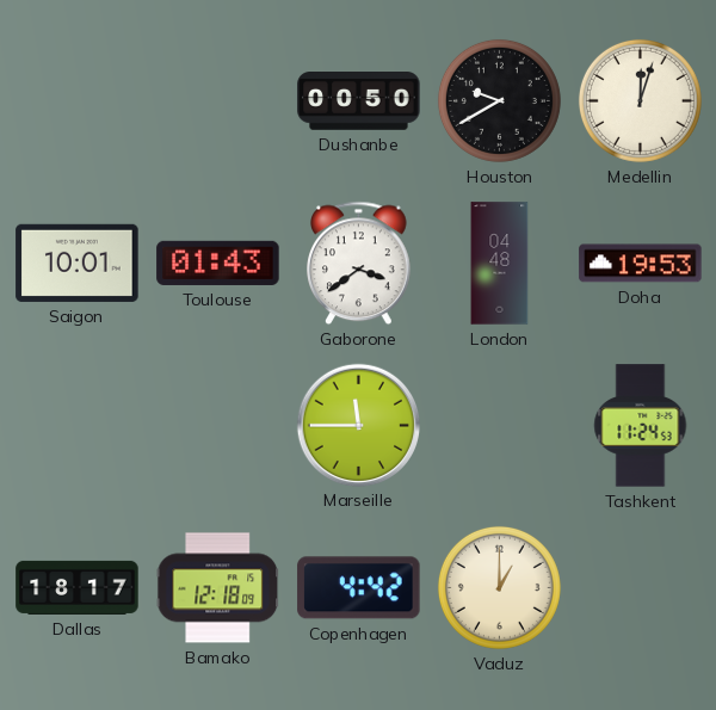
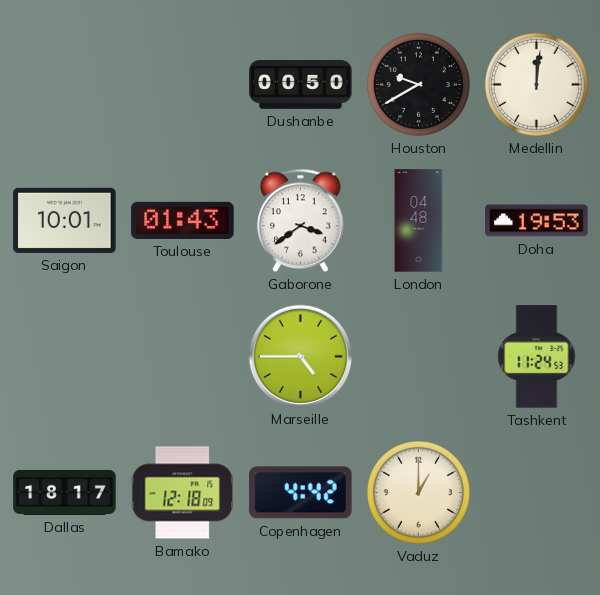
Medellin: 12:03 -> 12:01
Marseille: 11:45 -> 4:45
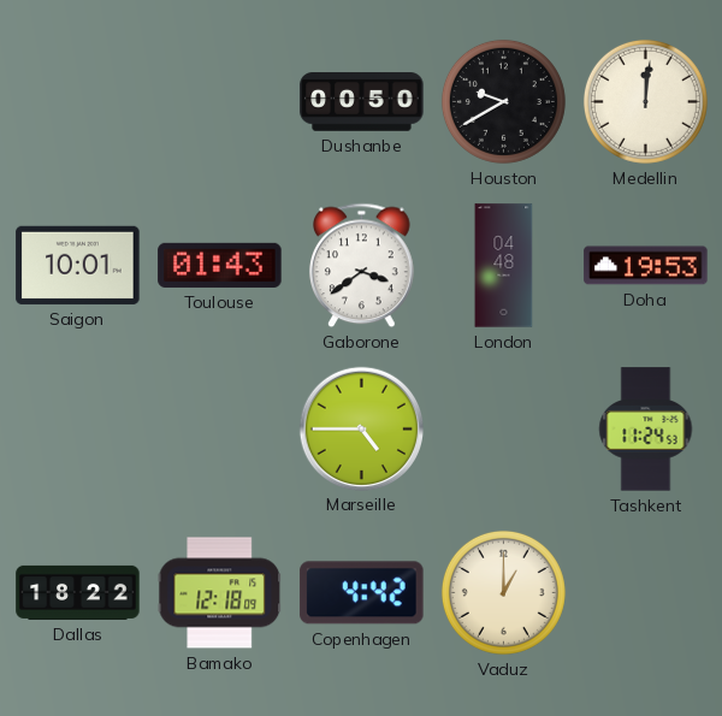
Dallas: 18:17 -> 18:22
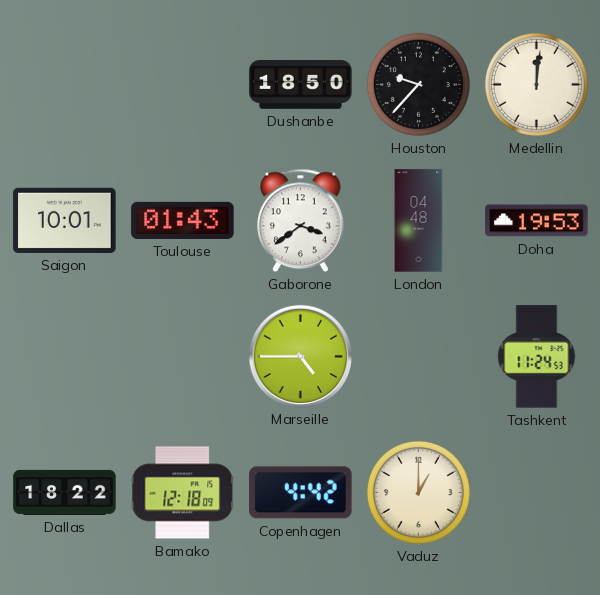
Dushanbe: 00:50 -> 18:50
Houston: 9:40 -> 9:37
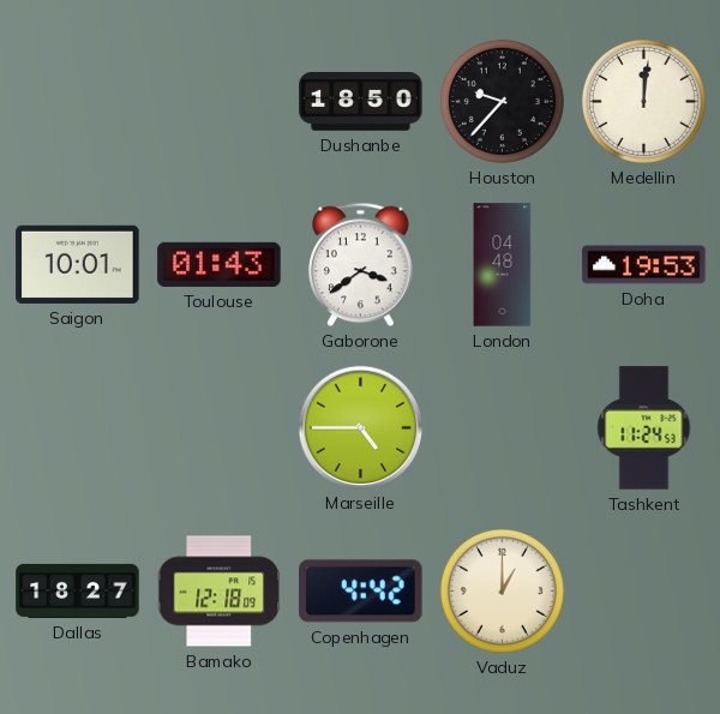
Dallas: 18:22 -> 18:27
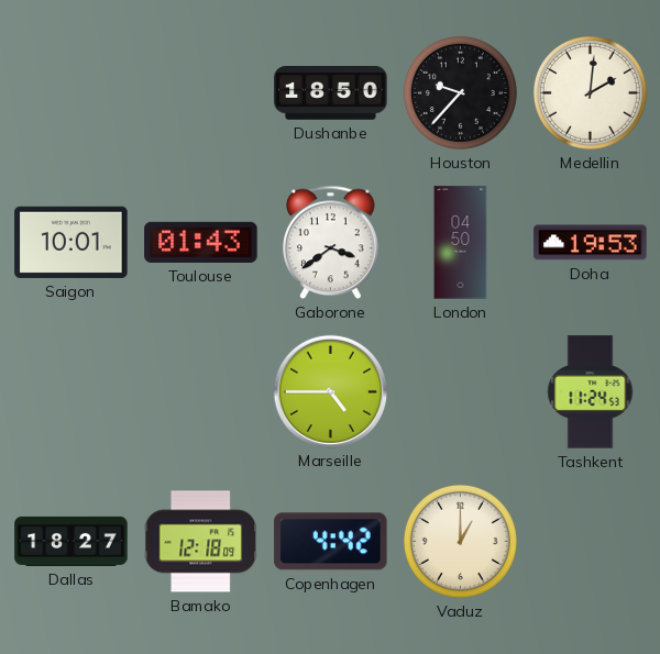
Medellin: 12:01 -> 2:01
London: 04:48 -> 04:50
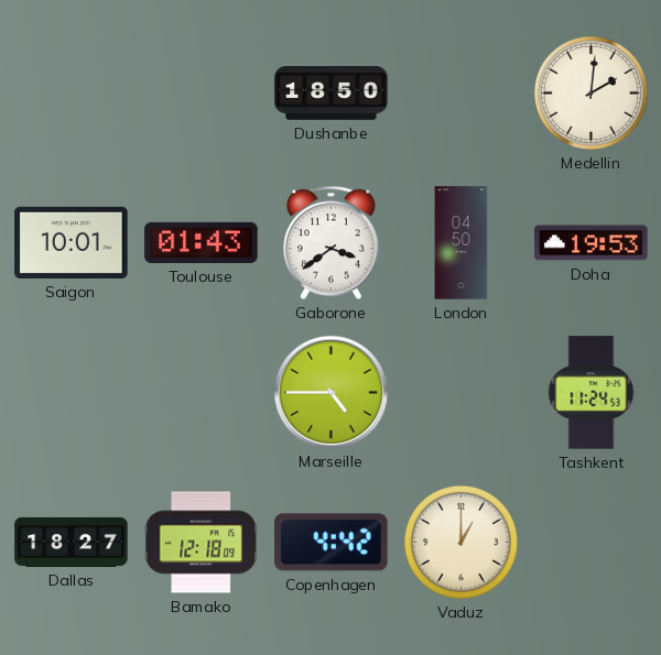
Houston: 9:37 -> none
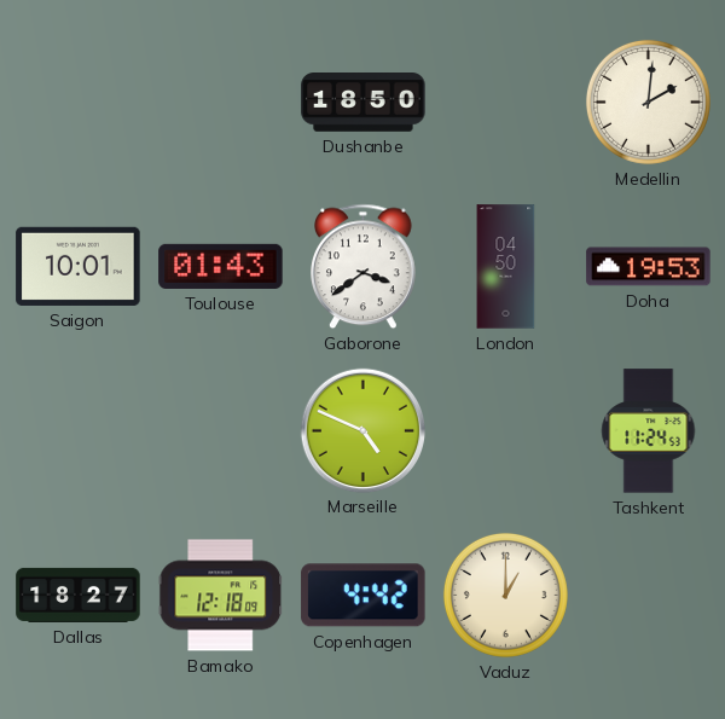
Marseille: 4:45 -> 4:49
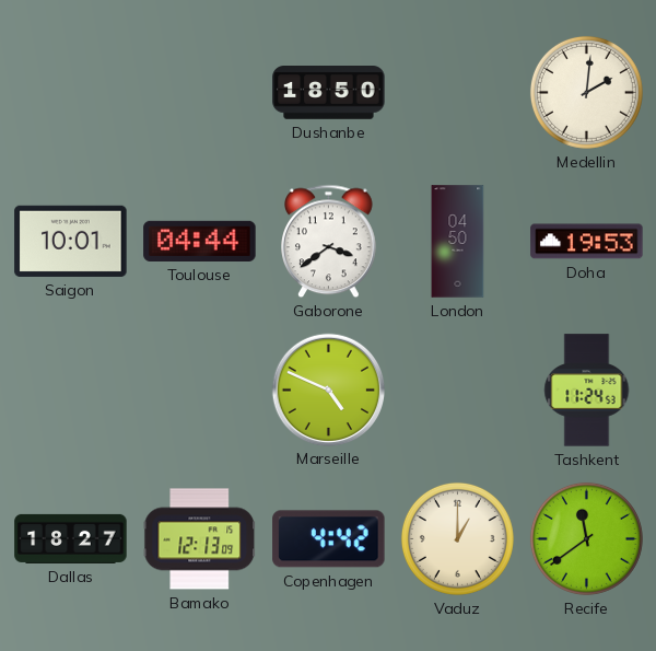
Toulouse: 01:43 -> 04:44
Bamako: 12:18 -> 12:13
Recife: none -> 11:39
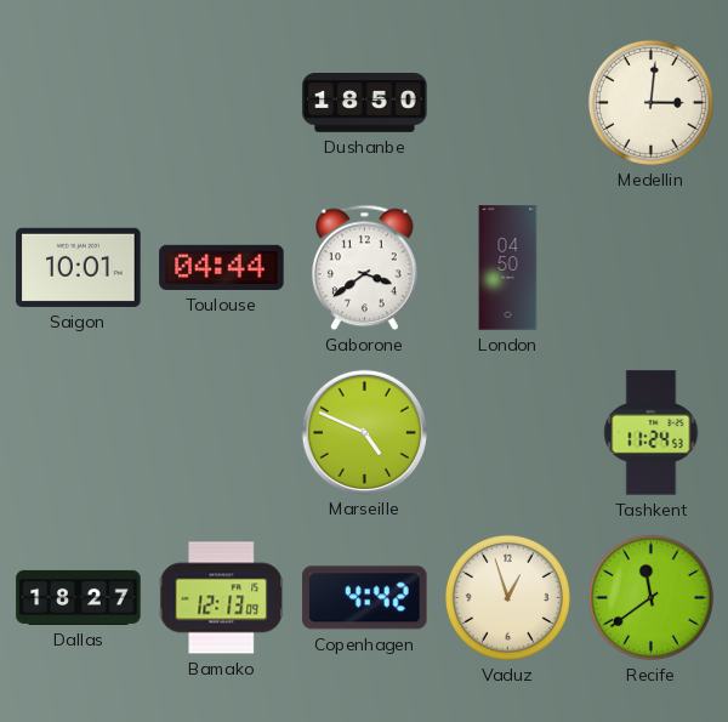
Medellin: 2:01 -> 3:01
Doha: 19:53 -> none
Vaduz: 1:00 -> 12:57
